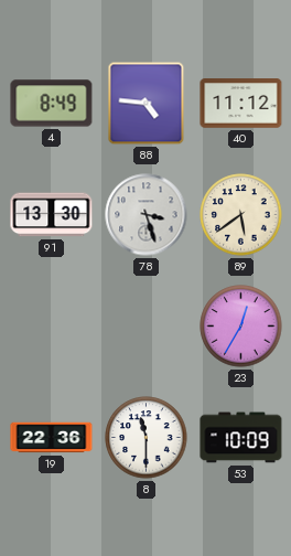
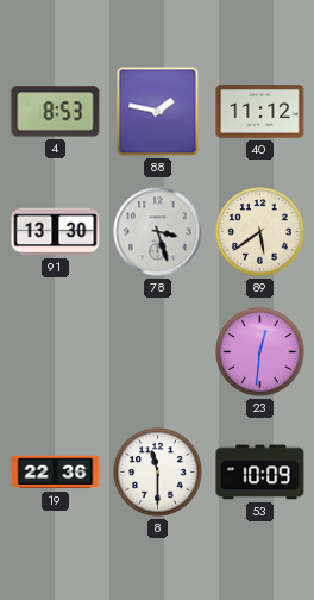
4: 8:49 -> 8:53
88: 4:46 -> 1:47
23: 12:35 -> 12:31
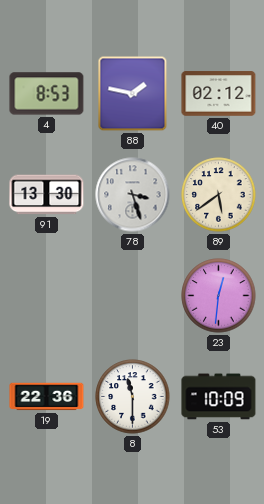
40: 11:12 -> 02:12
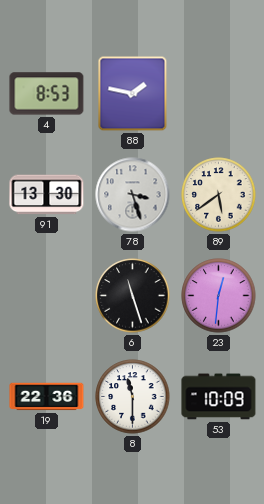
40: 02:12 -> none
6: none -> 11:27
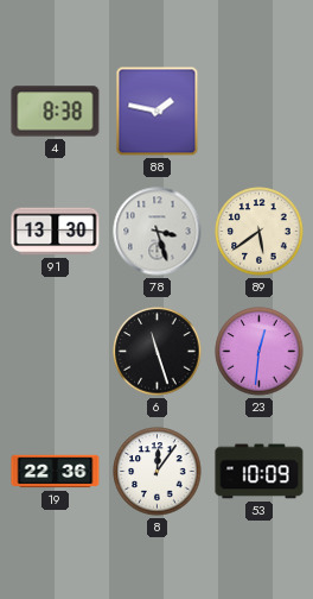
4: 8:53 -> 8:38
8: 11:30 -> 12:06
